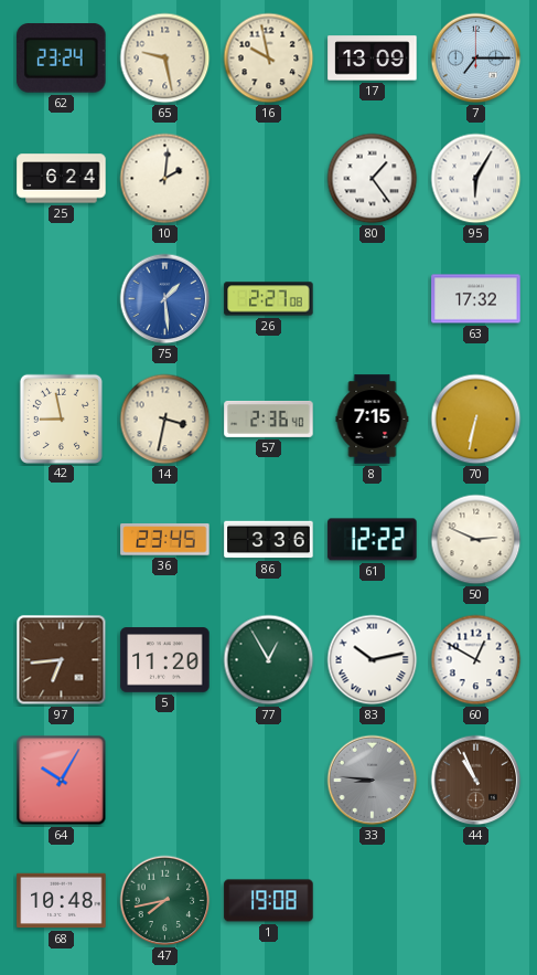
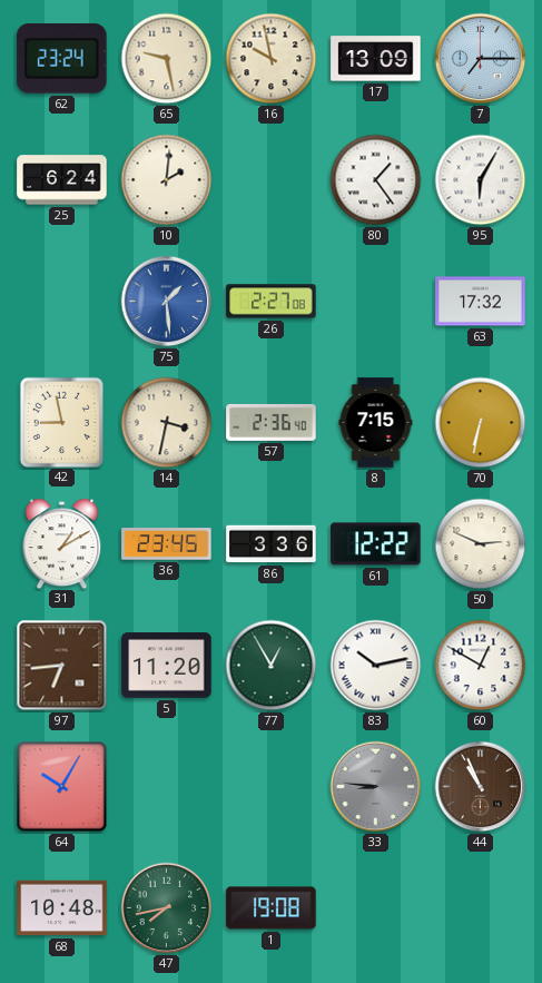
31: none -> 1:10
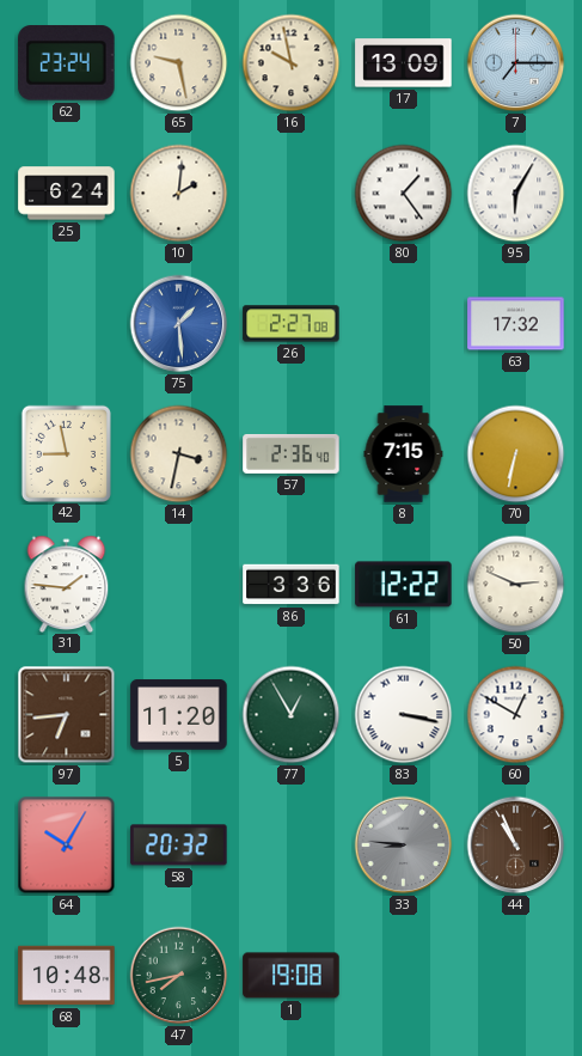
31: 1:10 -> 1:46
36: 23:45 -> none
83: 10:13 -> 3:17
58: none -> 20:32
